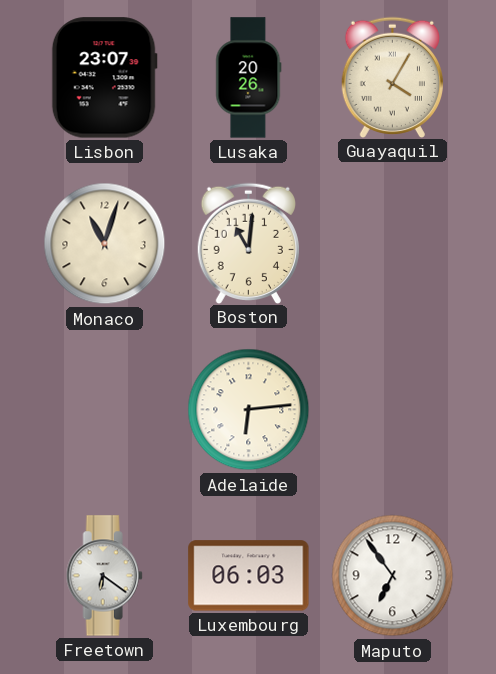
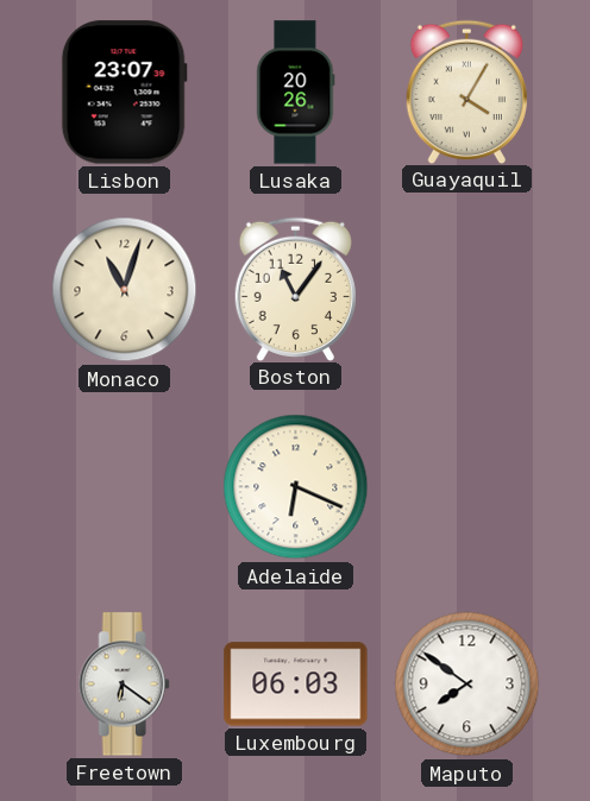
Boston: 11:01 -> 11:06
Adelaide: 6:14 -> 6:19
Maputo: 6:54 -> 7:51
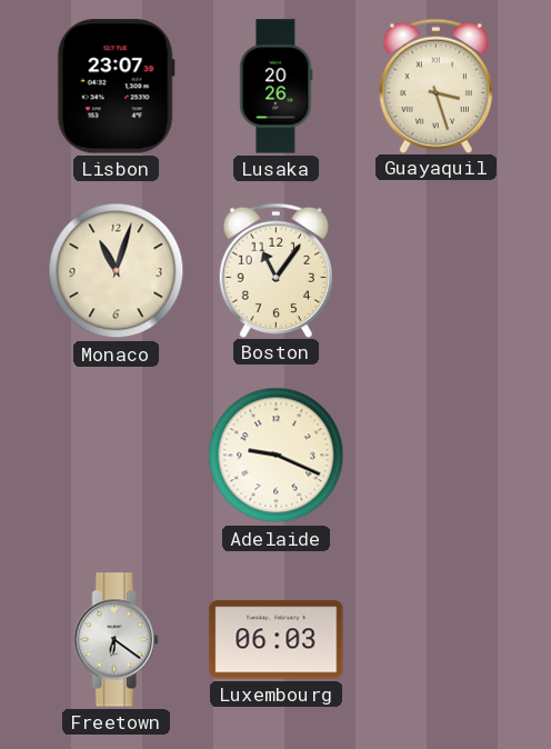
Guayaquil: 4:05 -> 3:27
Adelaide: 6:19 -> 9:19
Maputo: 7:51 -> none
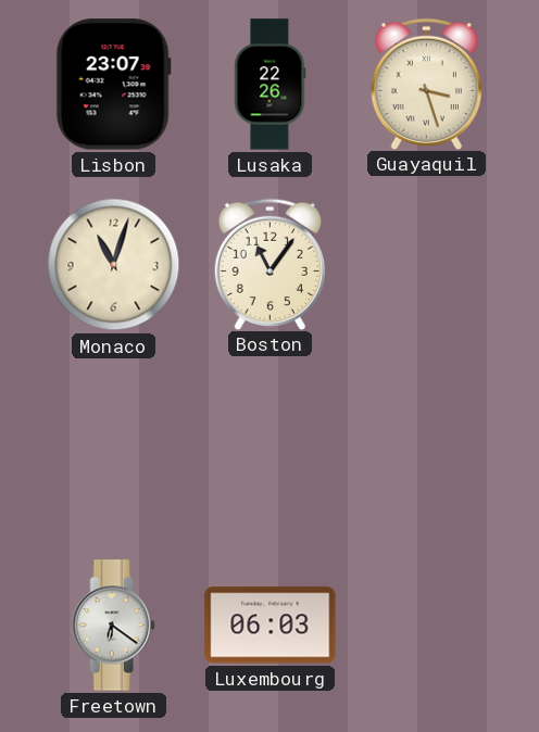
Lusaka: 20:26 -> 22:26
Adelaide: 9:19 -> none
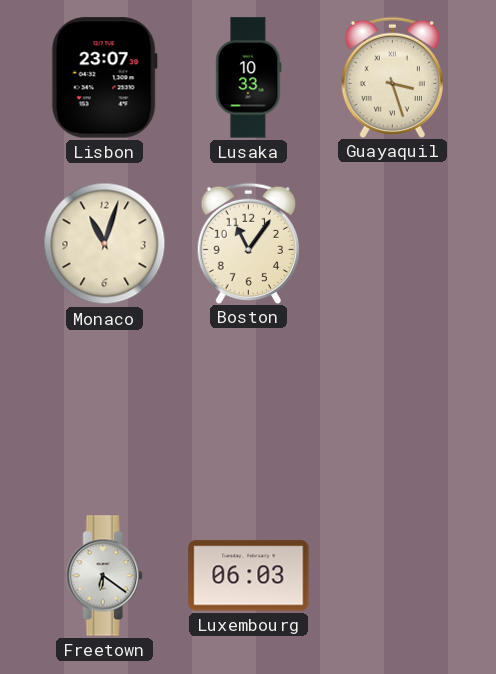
Lusaka: 22:26 -> 10:33
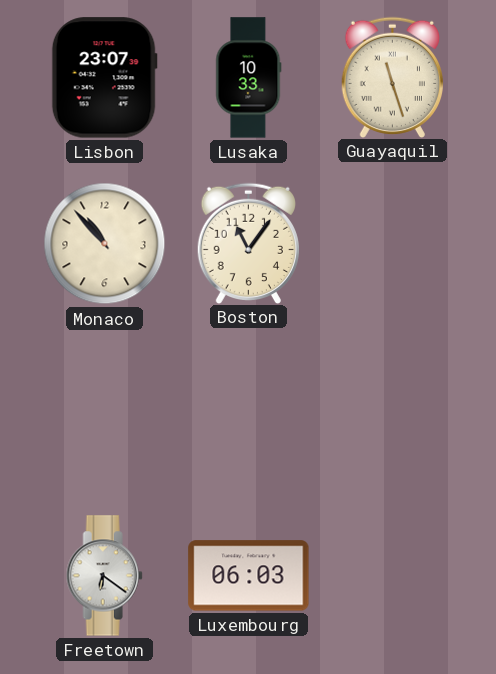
Guayaquil: 3:27 -> 11:27
Monaco: 11:03 -> 10:53
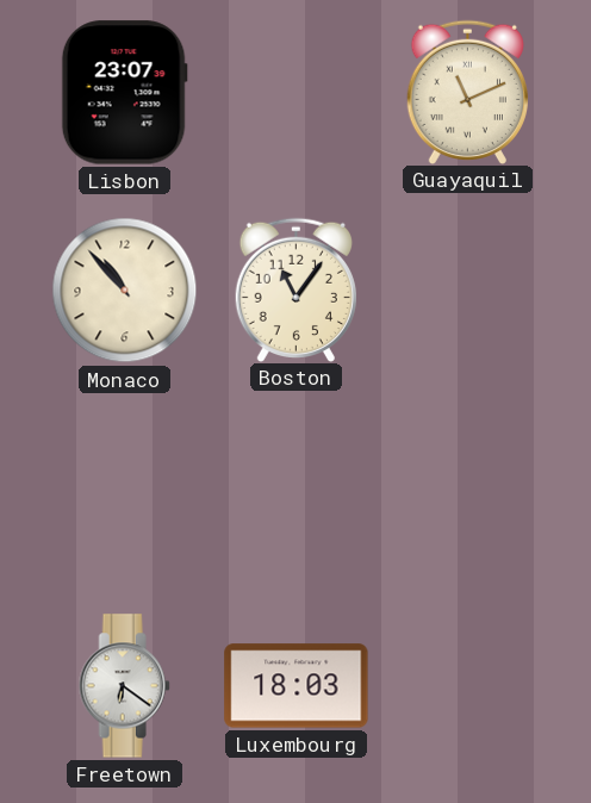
Lusaka: 10:33 -> none
Guayaquil: 11:27 -> 11:11
Luxembourg: 06:03 -> 18:03
